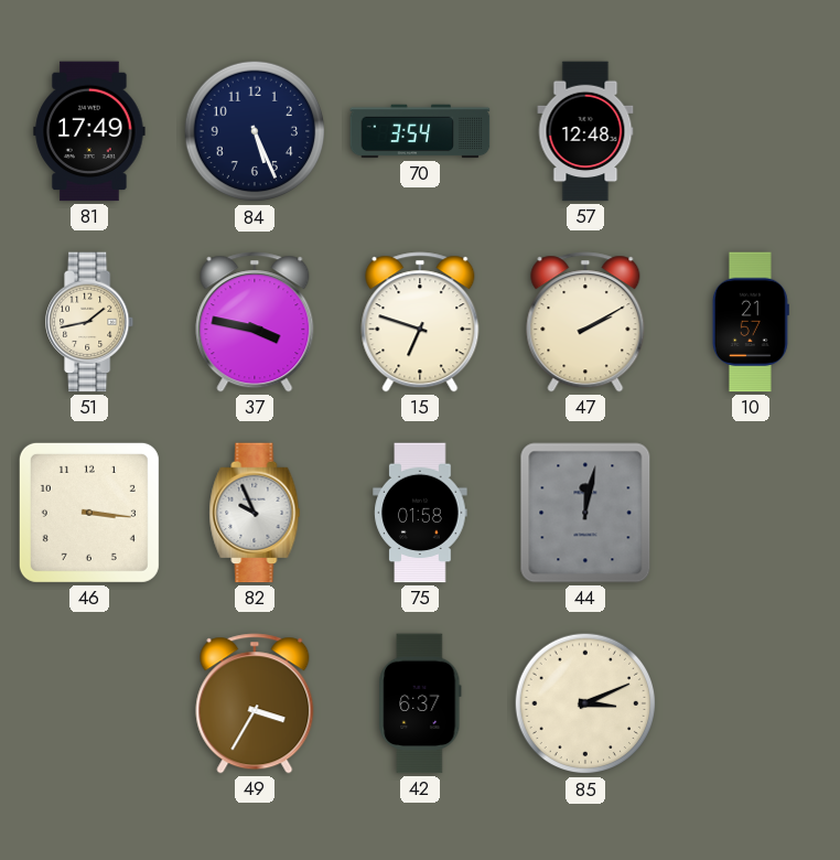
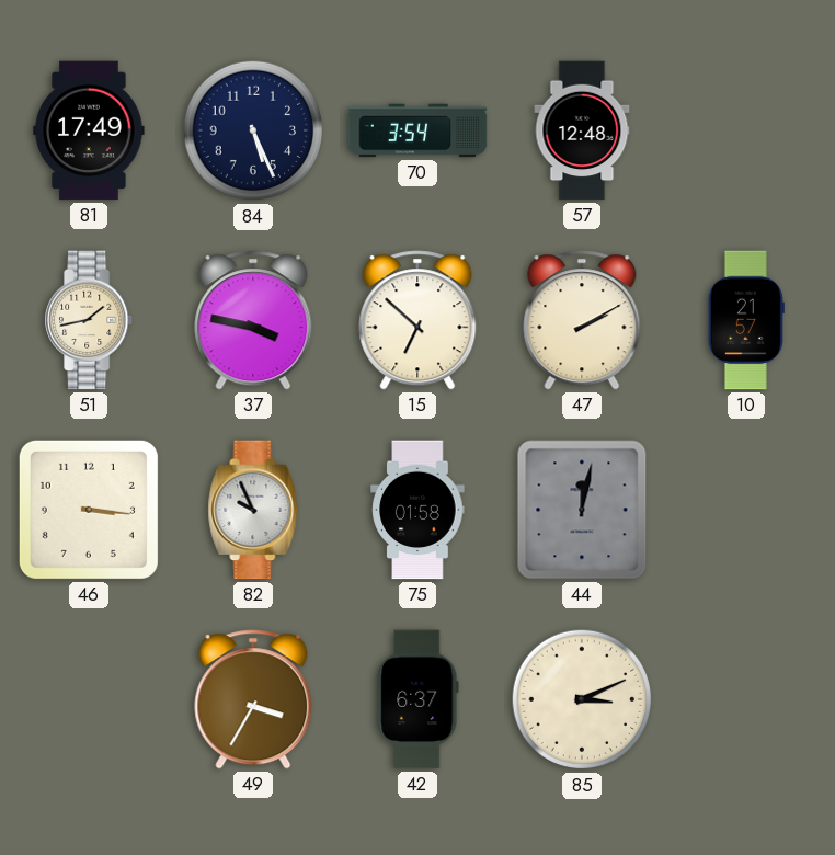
15: 6:48 -> 6:52
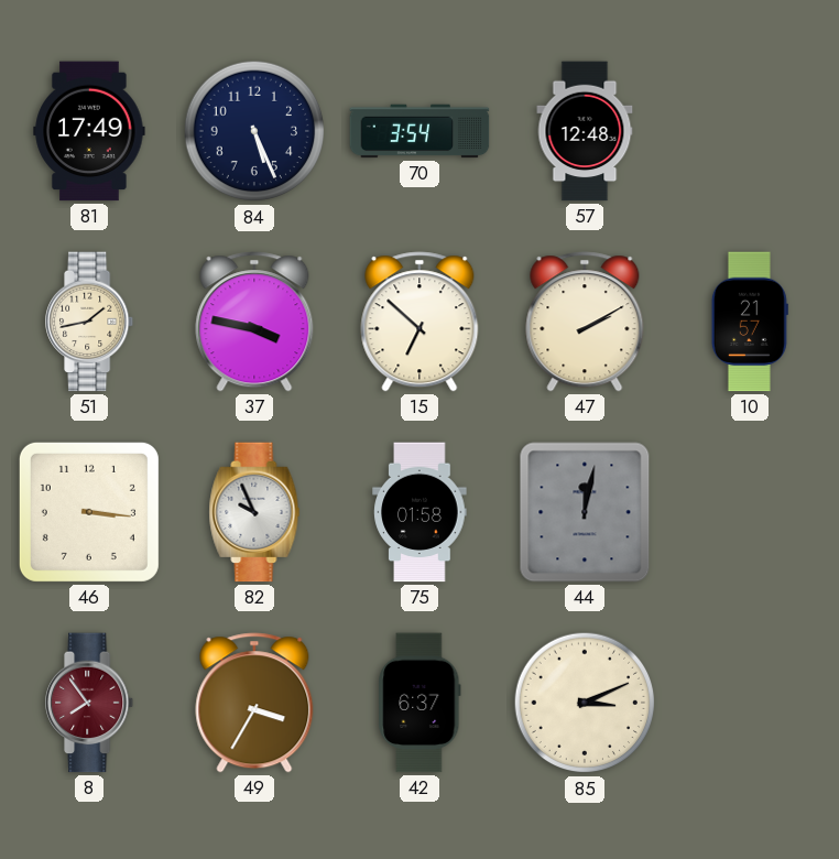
8: none -> 7:54
